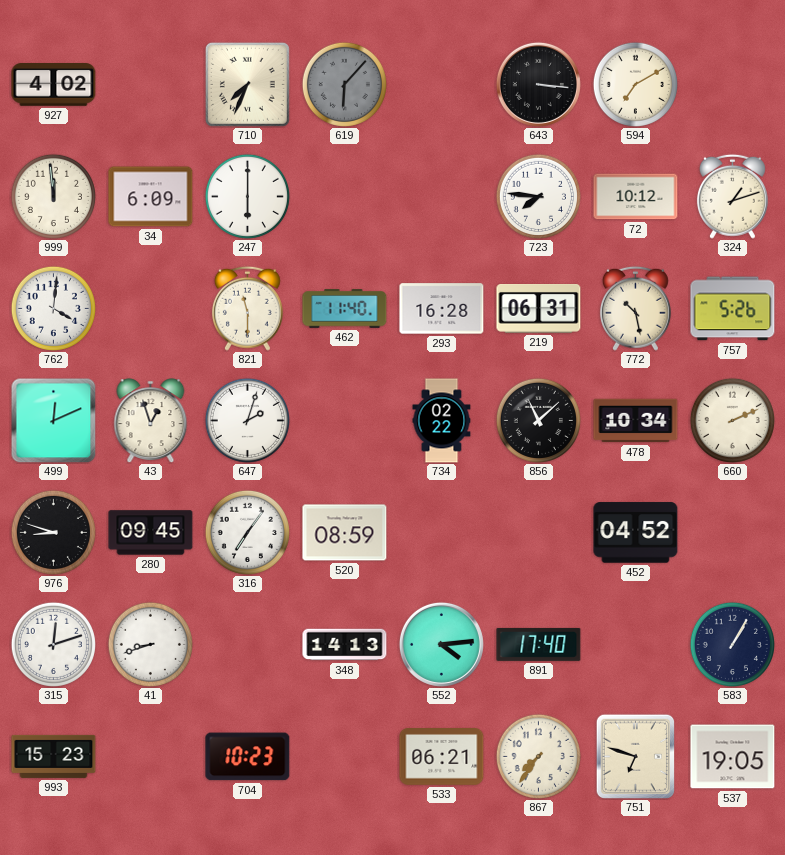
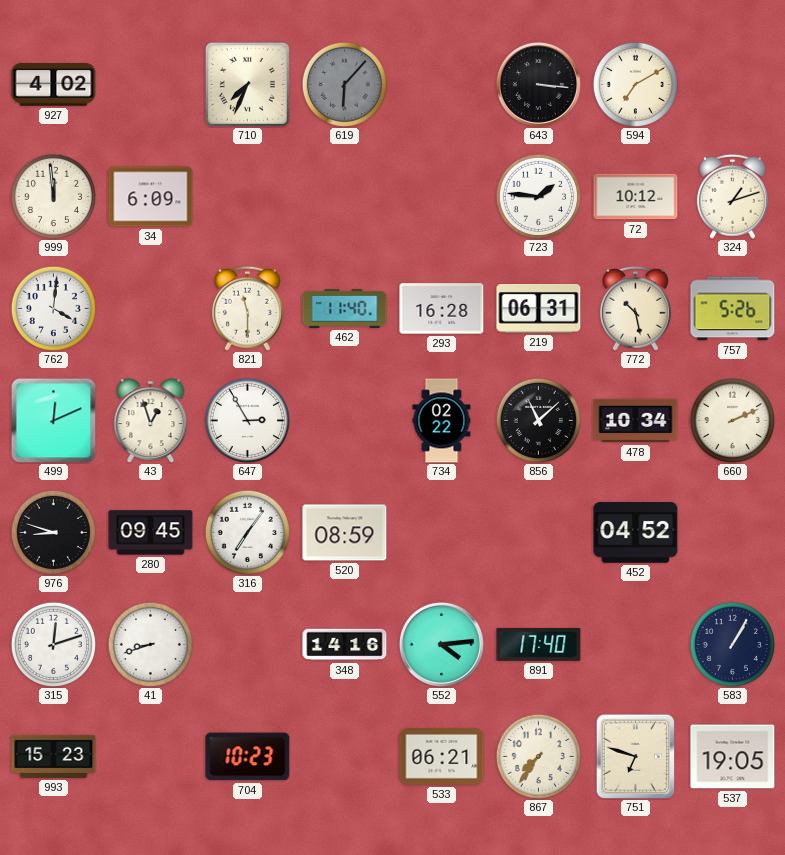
247: 6:00 -> none
723: 7:46 -> 1:46
647: 2:03 -> 2:55
348: 14:13 -> 14:16
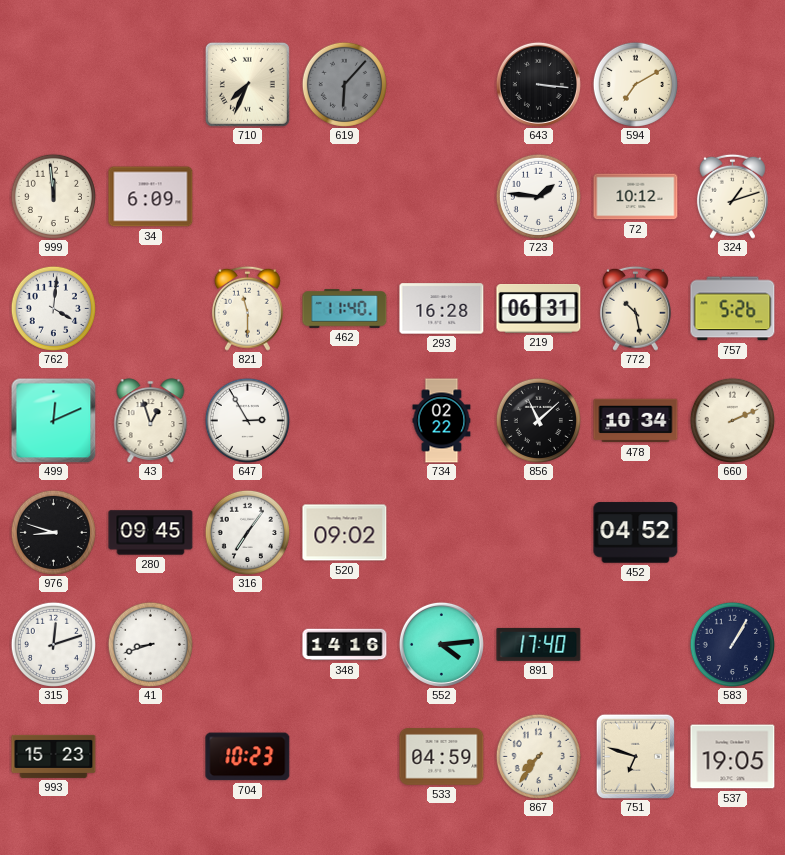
927: 4:02 -> none
520: 08:59 -> 09:02
533: 06:21 -> 04:59
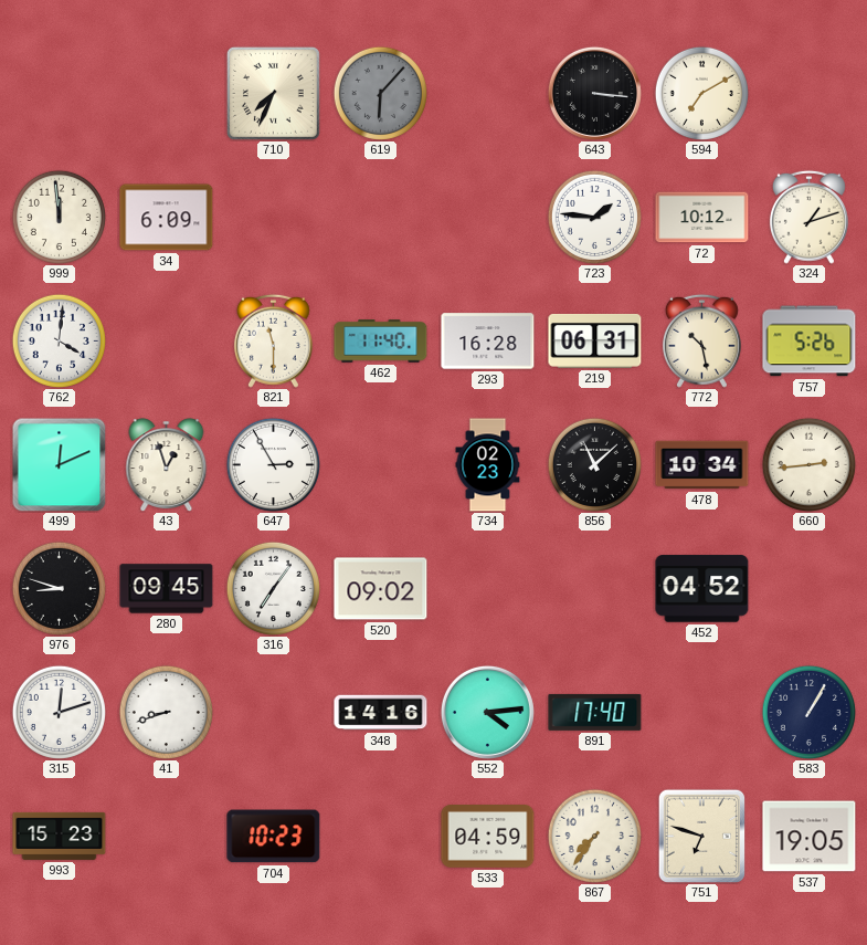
734: 02:22 -> 02:23
660: 2:11 -> 2:44
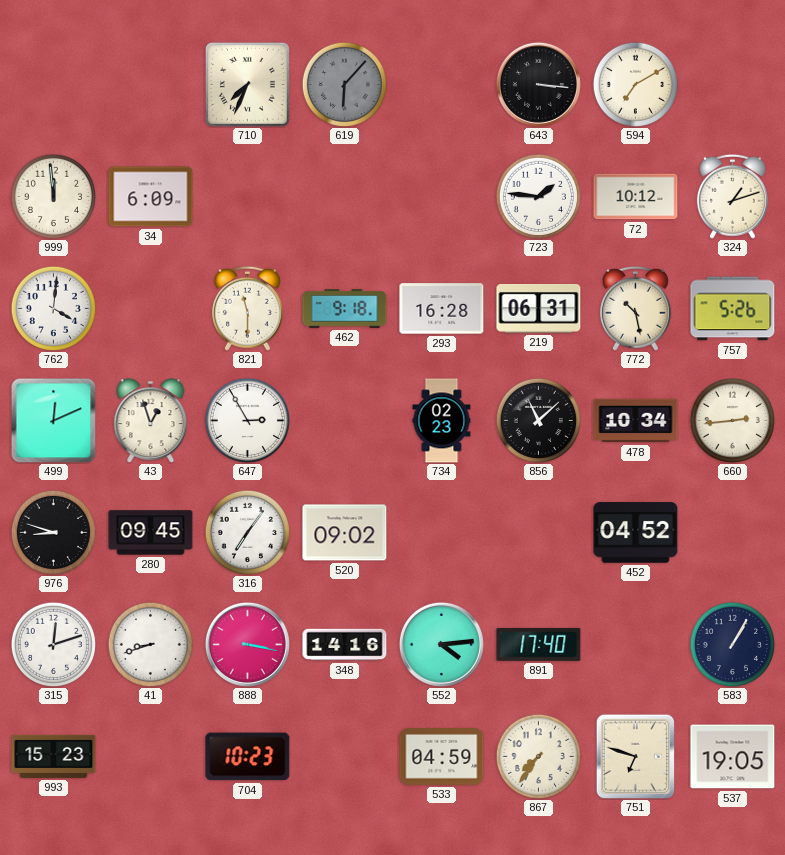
462: 11:40 -> 9:18
888: none -> 3:17
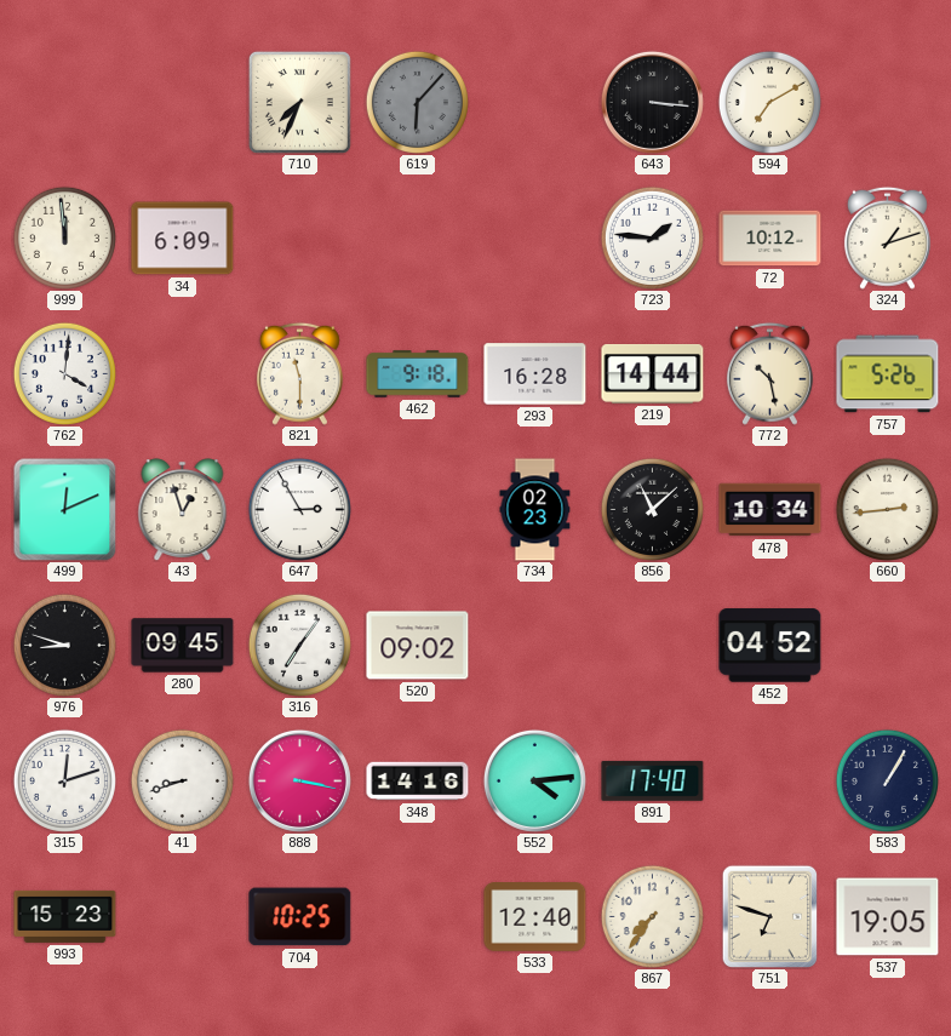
219: 06:31 -> 14:44
704: 10:23 -> 10:25
533: 04:59 -> 12:40
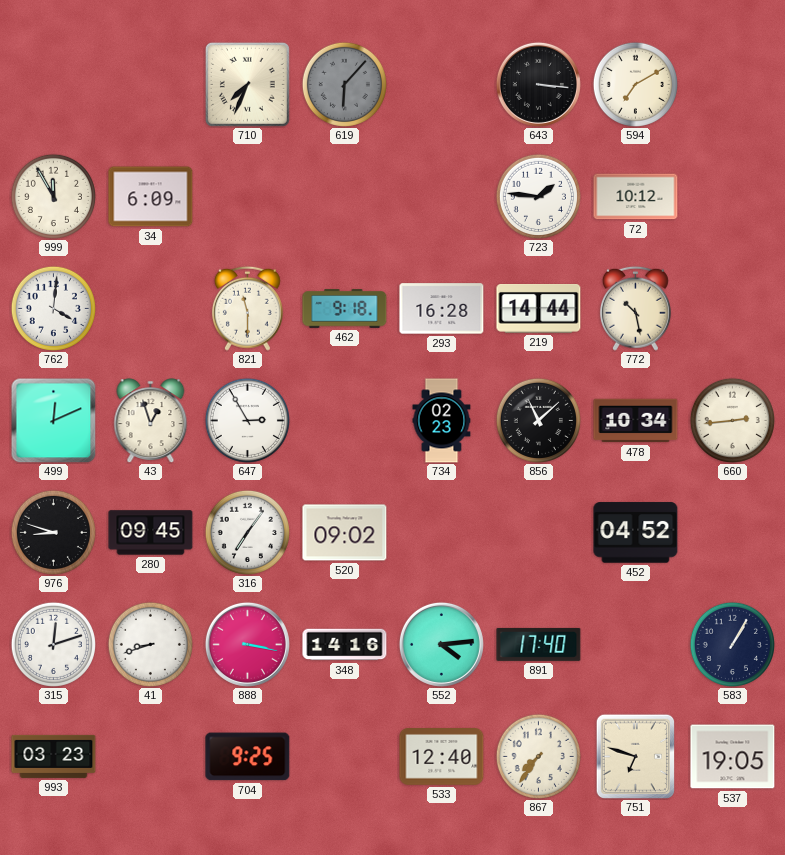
999: 11:59 -> 11:55
324: 1:12 -> none
757: 5:26 -> none
993: 15:23 -> 03:23
704: 10:25 -> 9:25
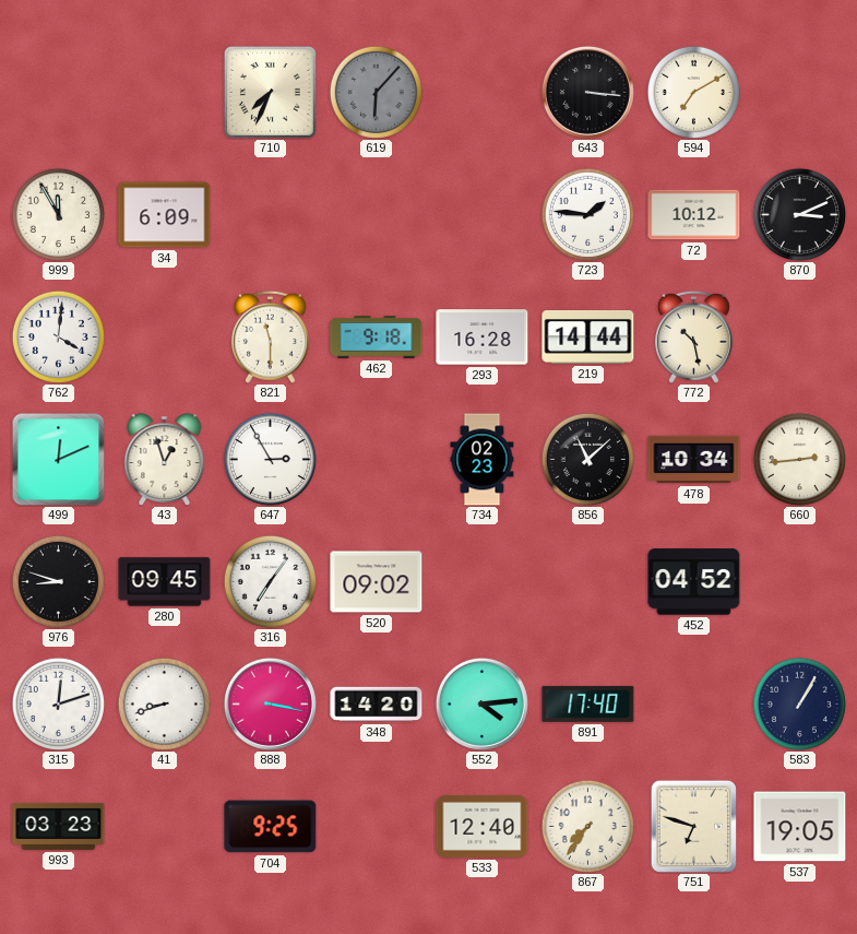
870: none -> 3:11
348: 14:16 -> 14:20
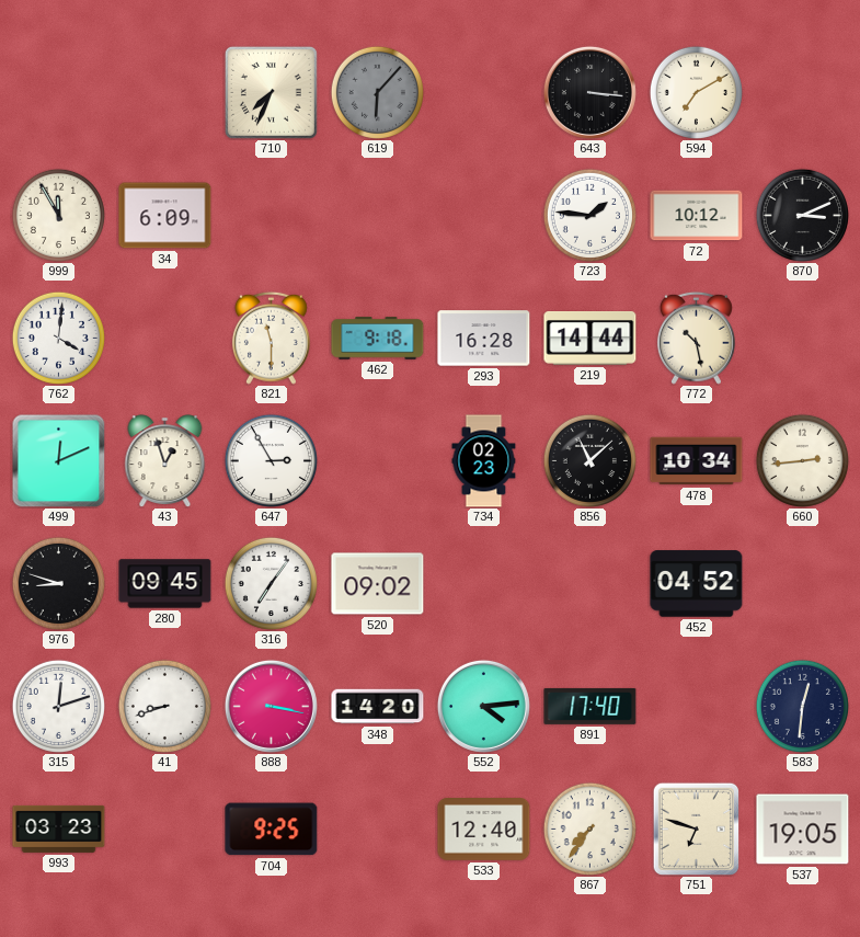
583: 1:05 -> 12:31
